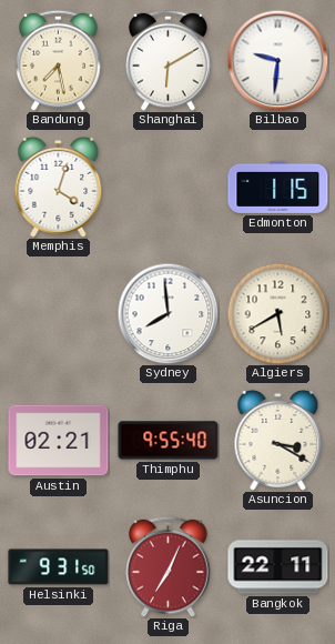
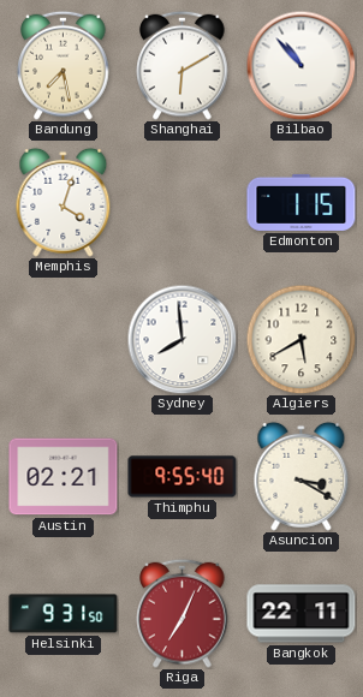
Bilbao: 9:31 -> 10:53
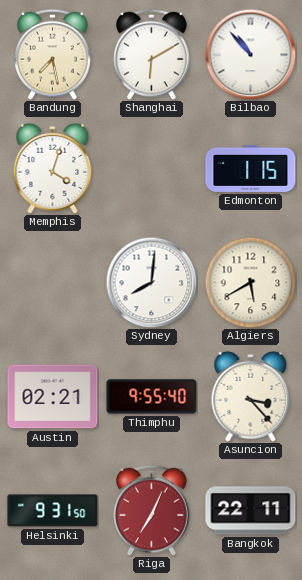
Sydney: 7:59 -> 8:01
Asuncion: 3:20 -> 3:23
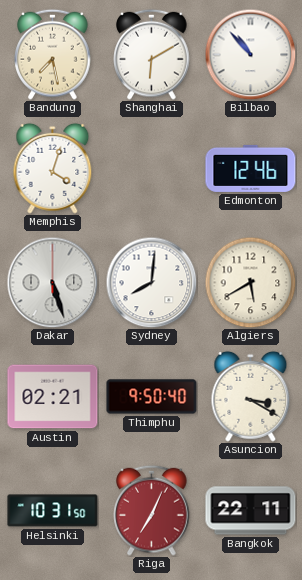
Edmonton: 1:15 -> 12:46
Dakar: none -> 5:27
Thimphu: 9:55 -> 9:50
Asuncion: 3:23 -> 3:20
Helsinki: 9:31 -> 10:31
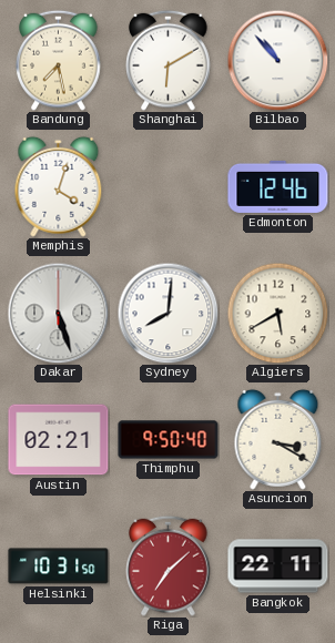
Riga: 7:04 -> 7:08
